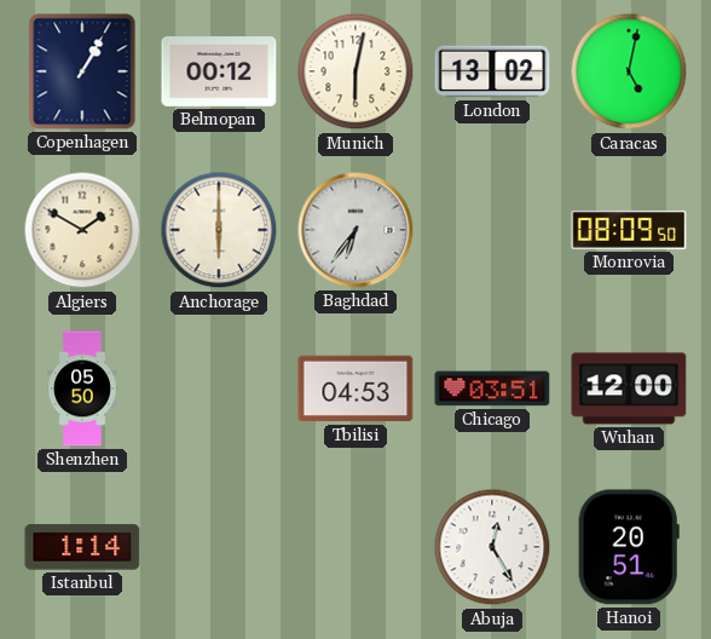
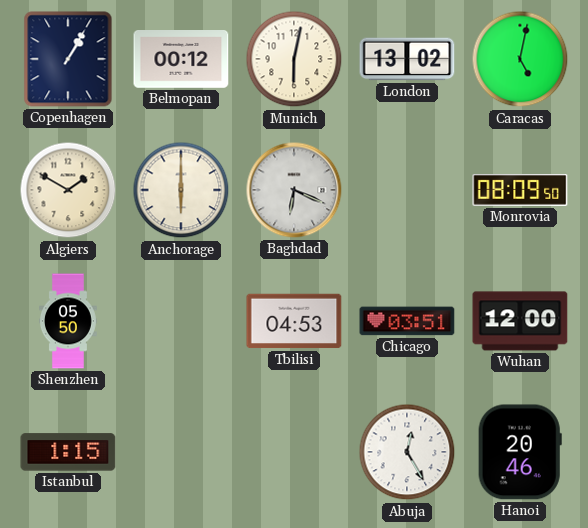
Baghdad: 6:36 -> 6:19
Istanbul: 1:14 -> 1:15
Hanoi: 20:51 -> 20:46
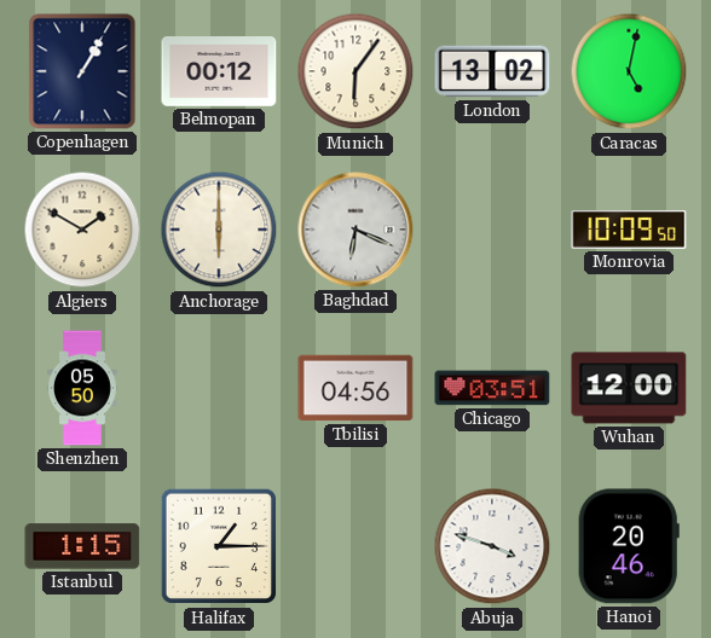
Munich: 6:02 -> 6:06
Monrovia: 08:09 -> 10:09
Tbilisi: 04:53 -> 04:56
Halifax: none -> 1:15
Abuja: 12:25 -> 3:48
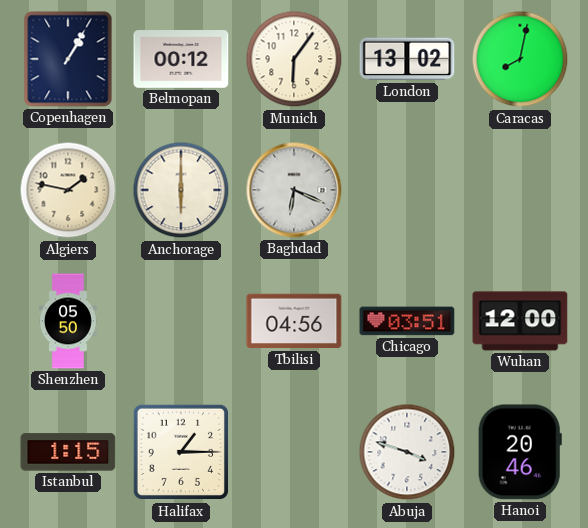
Caracas: 5:02 -> 8:02
Algiers: 1:50 -> 1:47
Monrovia: 10:09 -> none
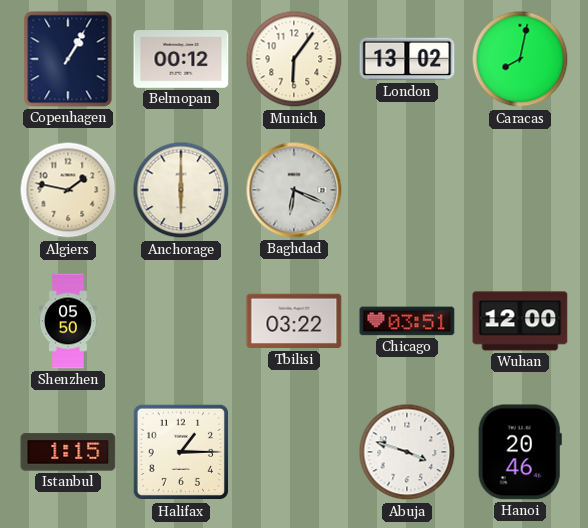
Tbilisi: 04:56 -> 03:22
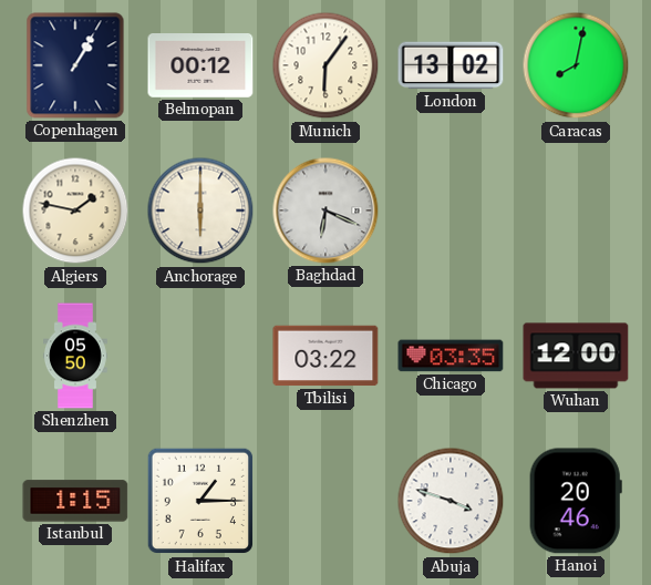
Chicago: 03:51 -> 03:35
